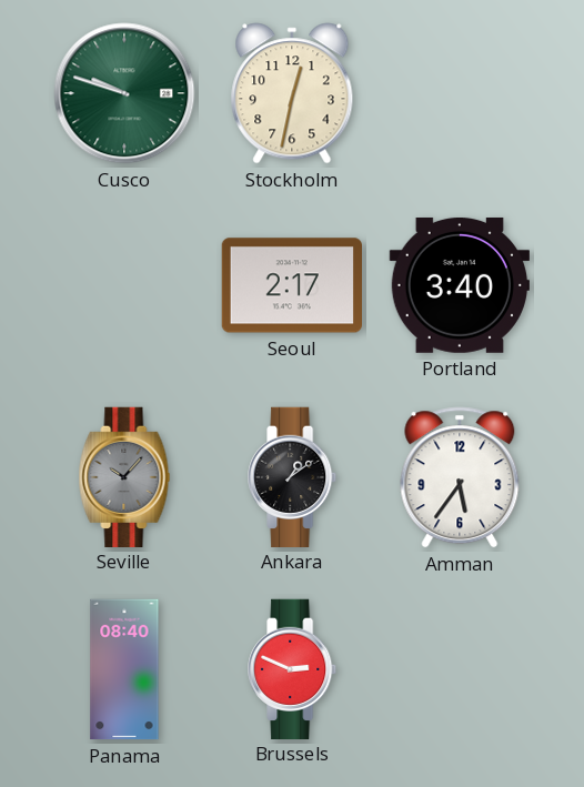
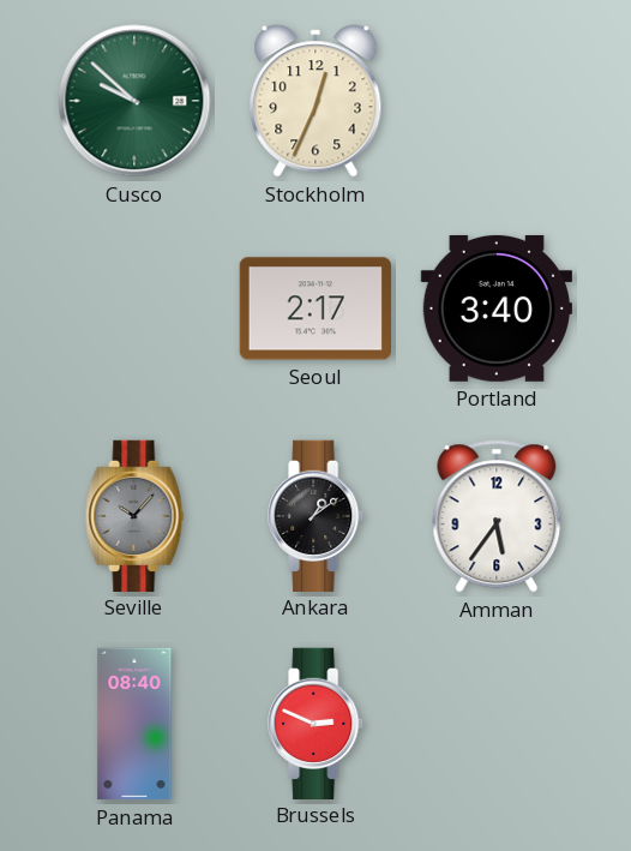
Cusco: 9:48 -> 9:52
Stockholm: 12:32 -> 12:34
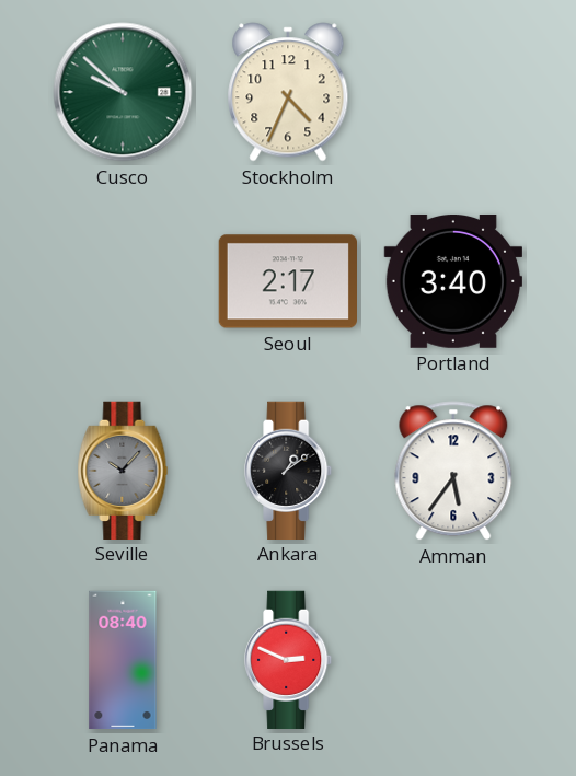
Stockholm: 12:34 -> 4:34
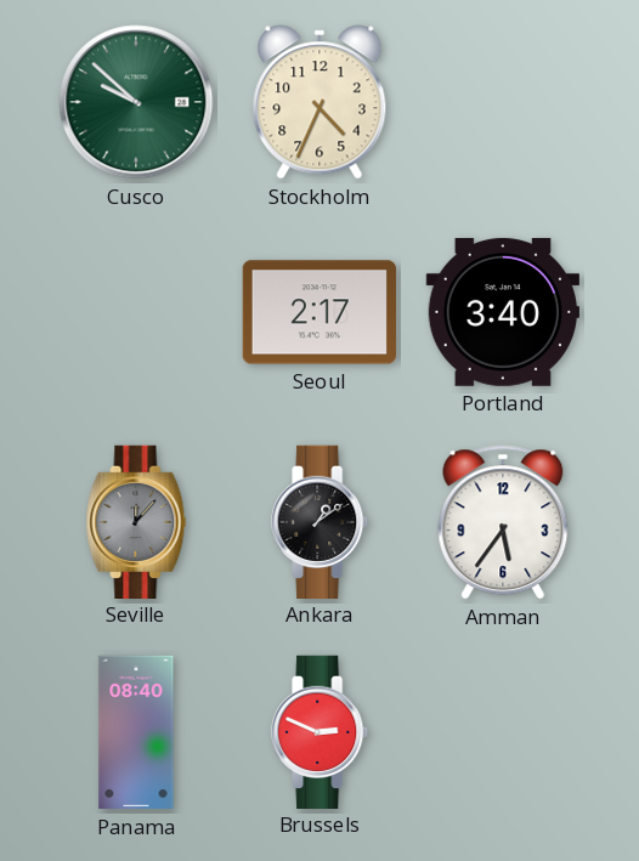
Seville: 10:07 -> 12:07
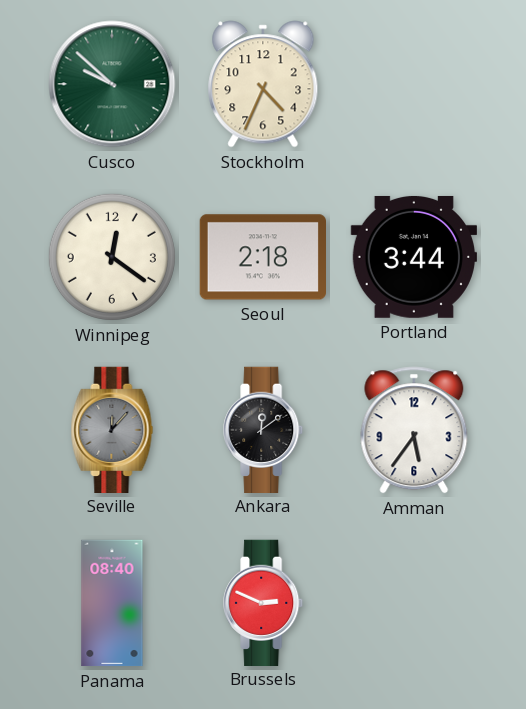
Winnipeg: none -> 12:21
Seoul: 2:17 -> 2:18
Portland: 3:40 -> 3:44
Ankara: 1:09 -> 12:09
